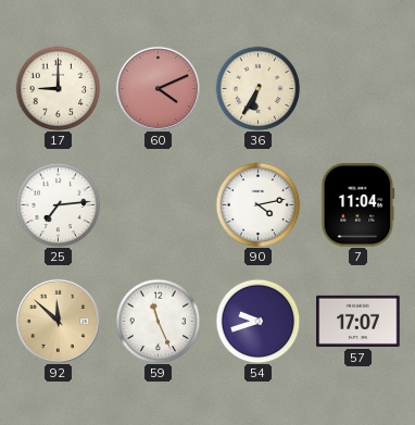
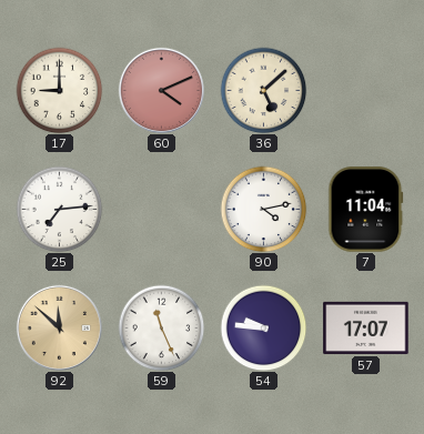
36: 6:35 -> 5:08
54: 9:42 -> 9:46
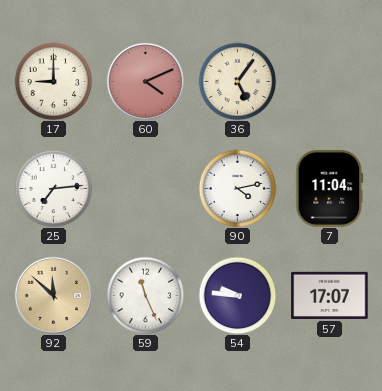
36: 5:08 -> 5:06
